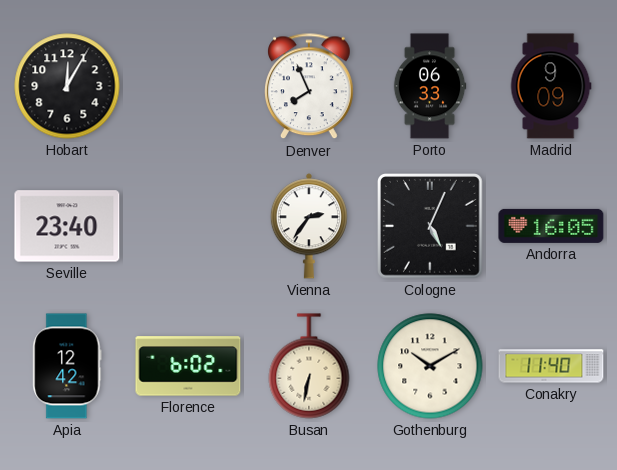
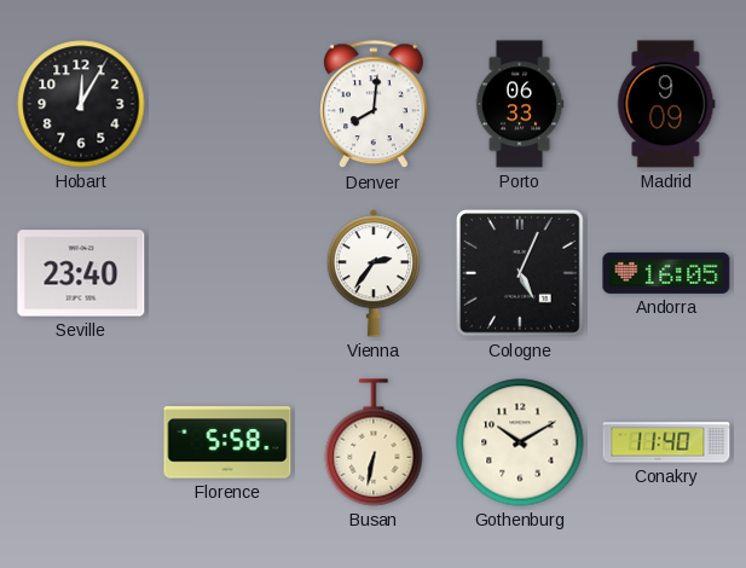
Denver: 7:56 -> 8:01
Apia: 12:42 -> none
Florence: 6:02 -> 5:58
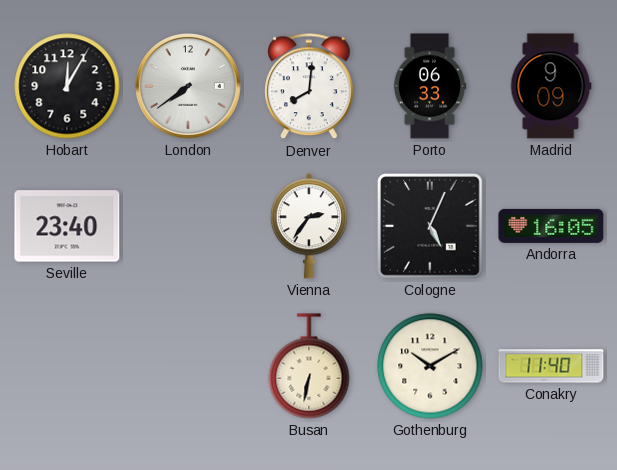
London: none -> 7:39
Florence: 5:58 -> none
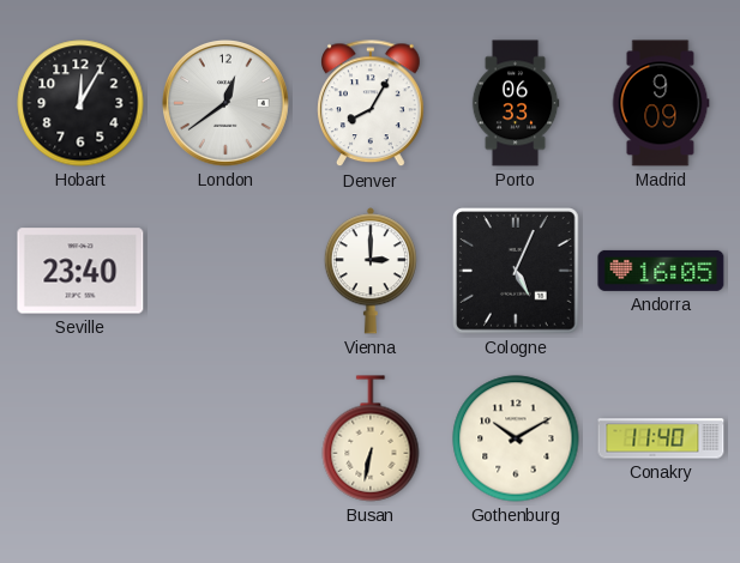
London: 7:39 -> 12:39
Denver: 8:01 -> 8:05
Vienna: 2:36 -> 3:00
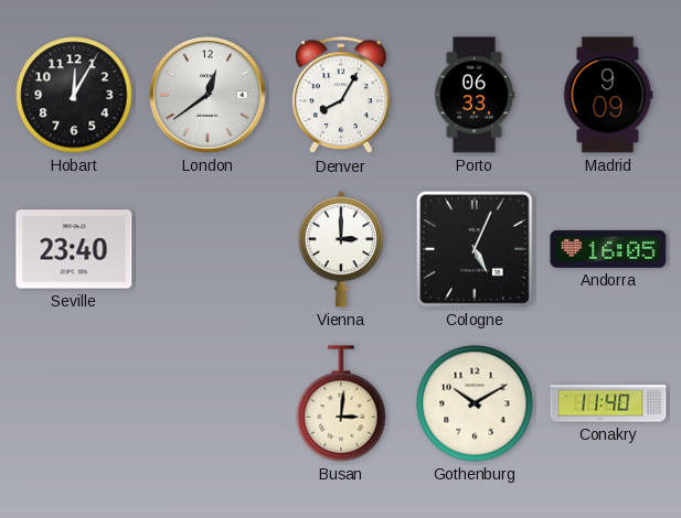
Busan: 6:32 -> 3:01
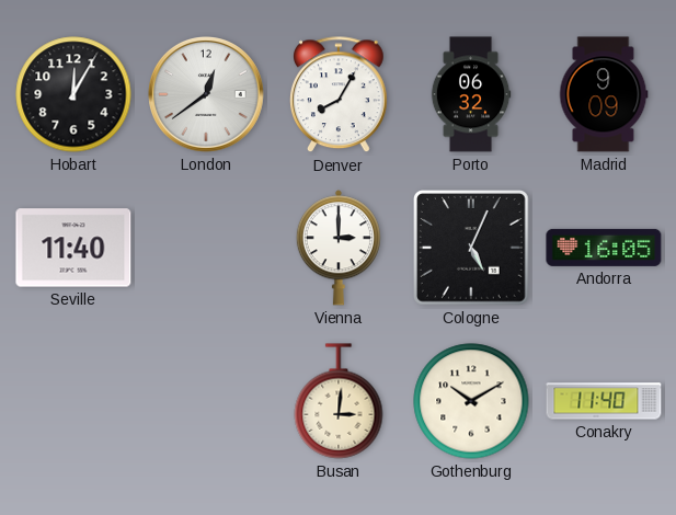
Porto: 06:33 -> 06:32
Seville: 23:40 -> 11:40
